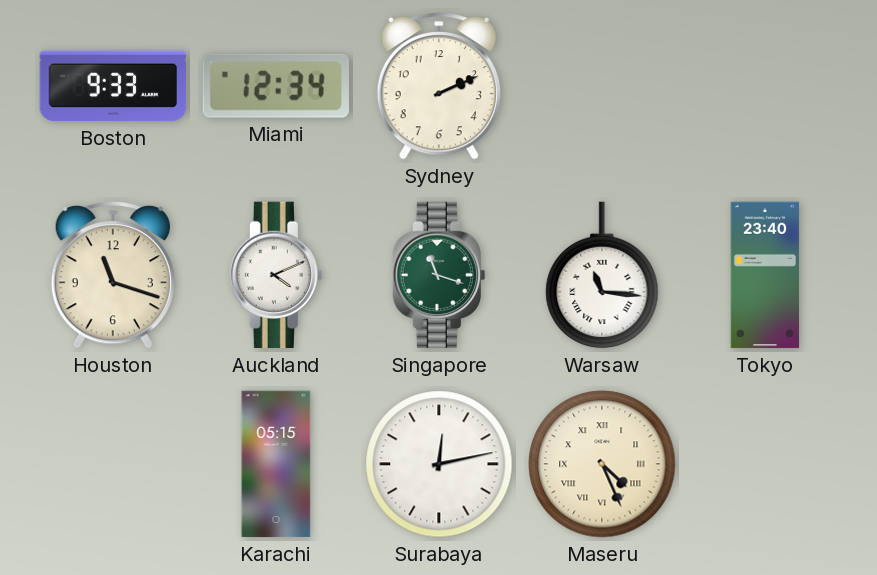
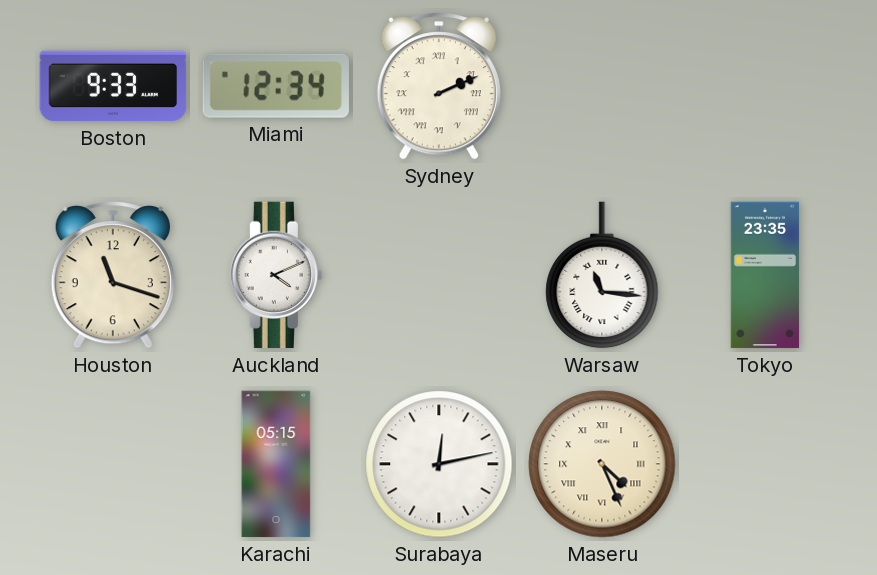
Sydney numerals: Arabic -> Roman
Singapore: 11:18 -> none
Tokyo: 23:40 -> 23:35
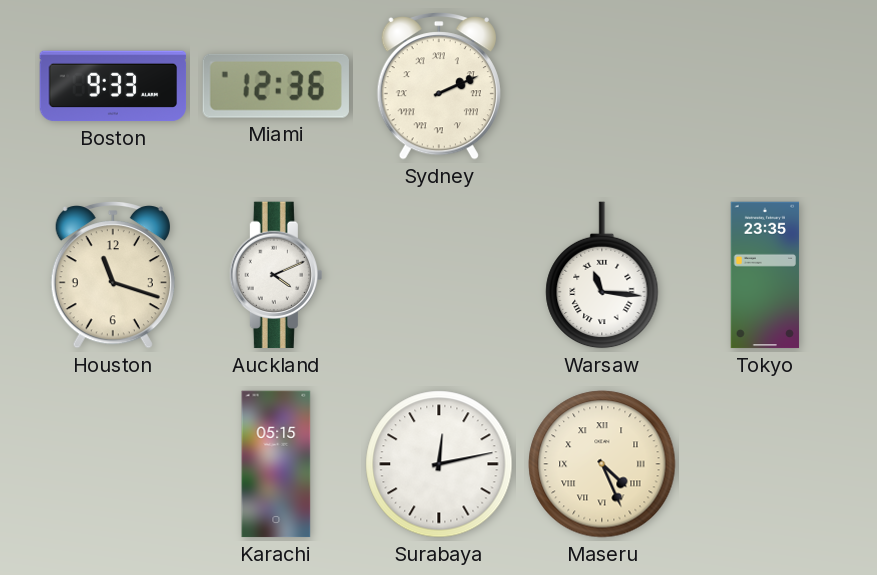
Miami: 12:34 -> 12:36
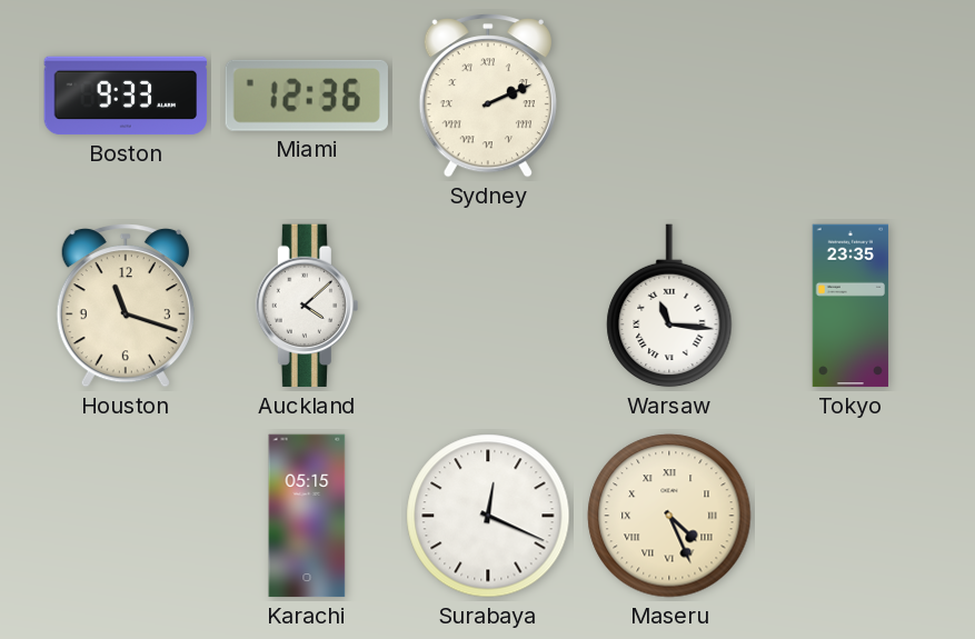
Auckland: 4:11 -> 4:08
Surabaya: 12:13 -> 12:19
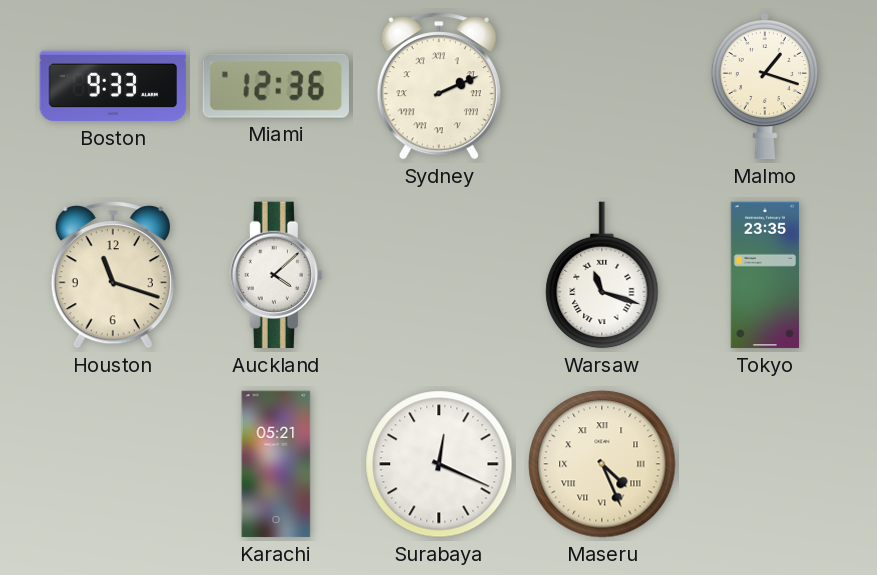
Malmo: none -> 1:18
Warsaw: 11:16 -> 11:18
Karachi: 05:15 -> 05:21
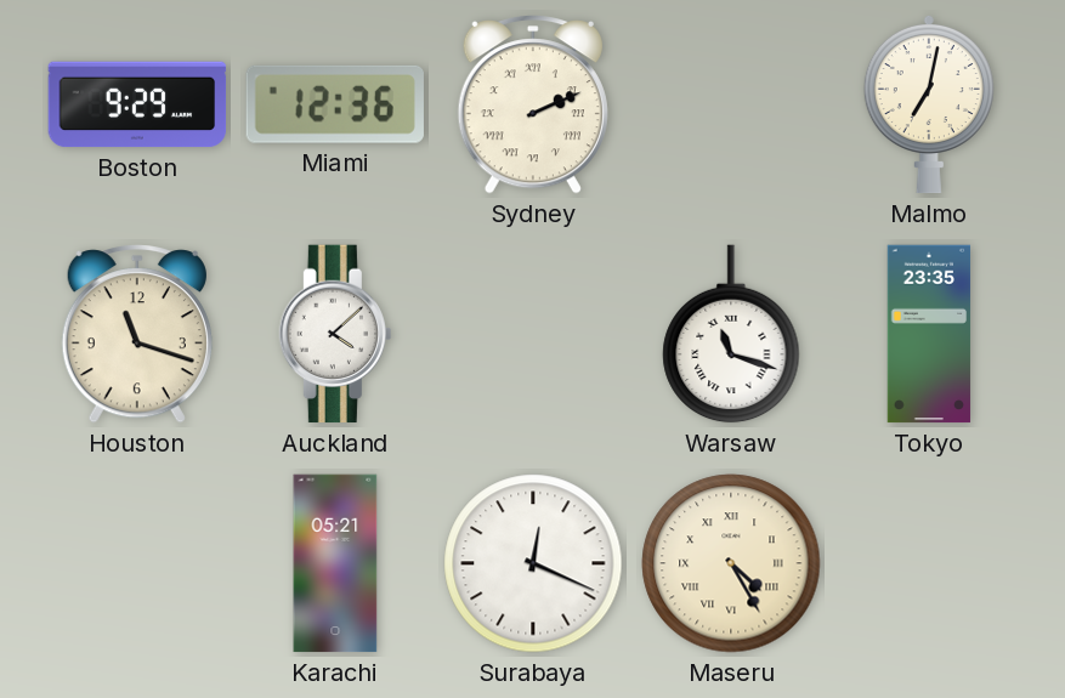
Boston: 9:33 -> 9:29
Malmo: 1:18 -> 7:02
Maseru: 4:26 -> 4:25
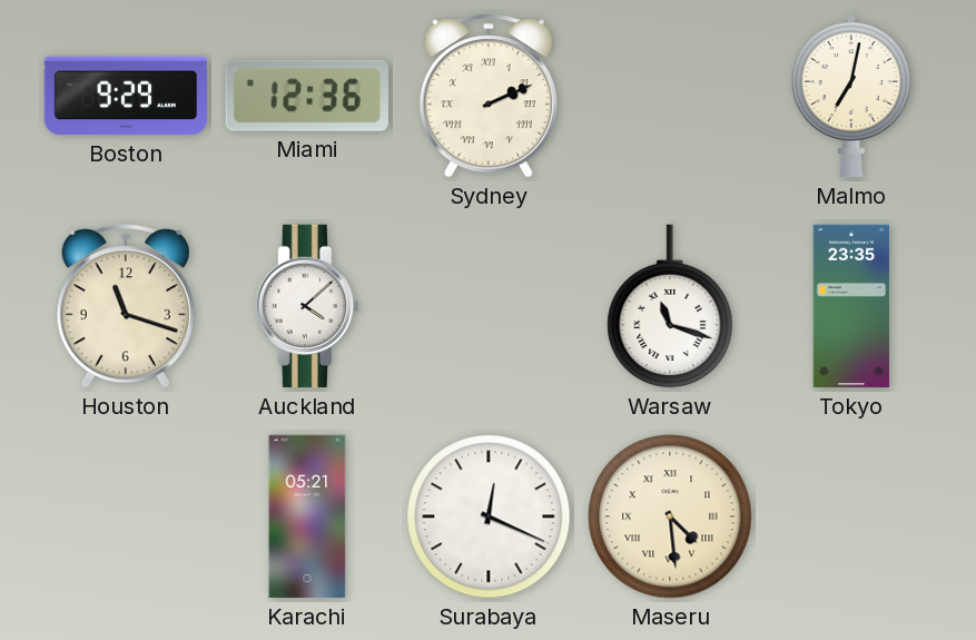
Maseru: 4:25 -> 4:29
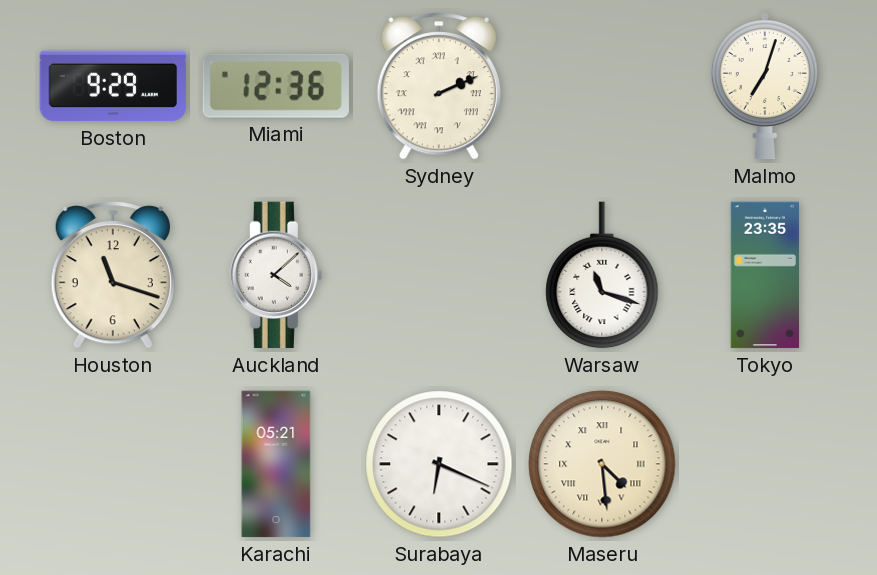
Malmo: 7:02 -> 7:03
Surabaya: 12:19 -> 6:19
